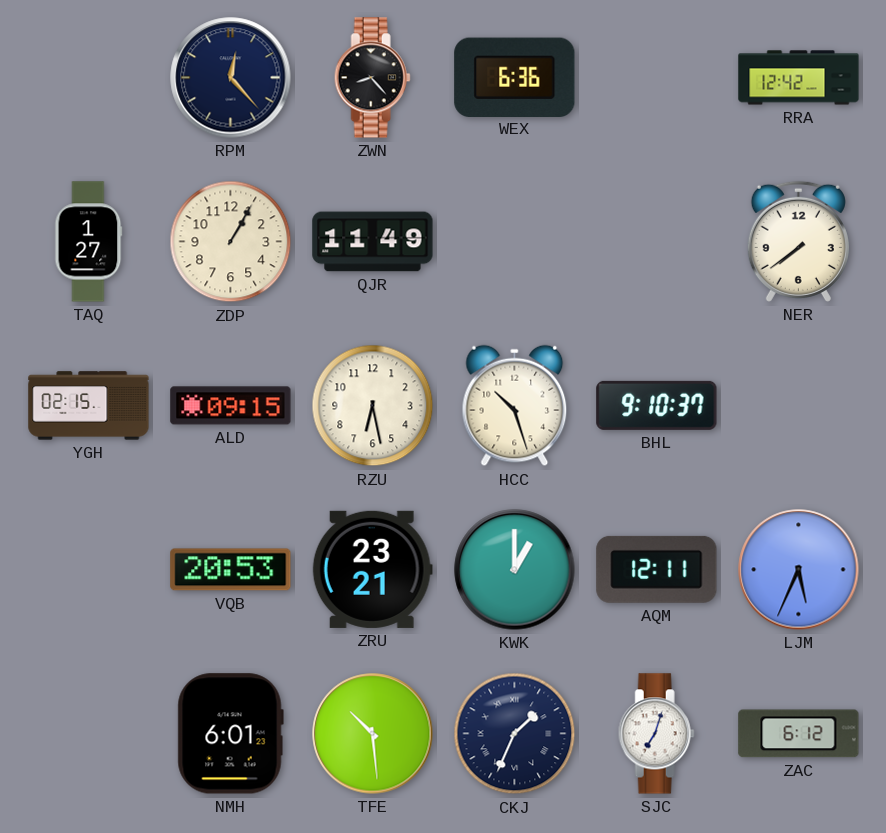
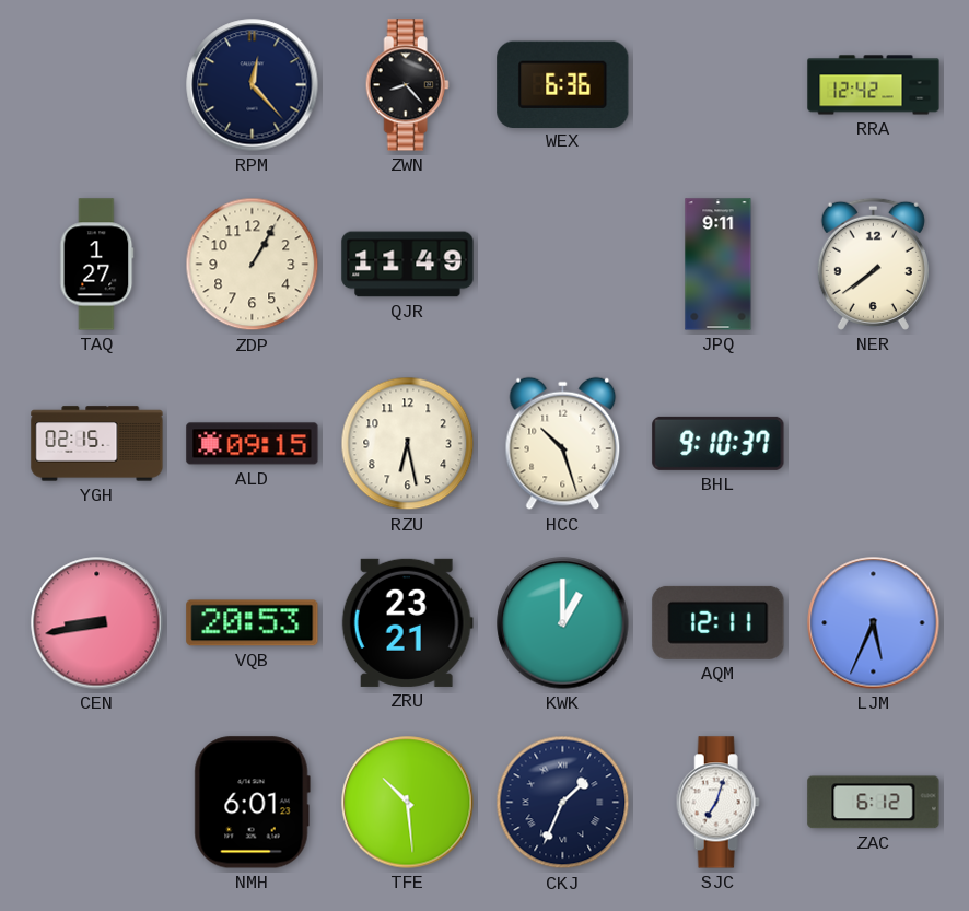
JPQ: none -> 9:11
CEN: none -> 8:43
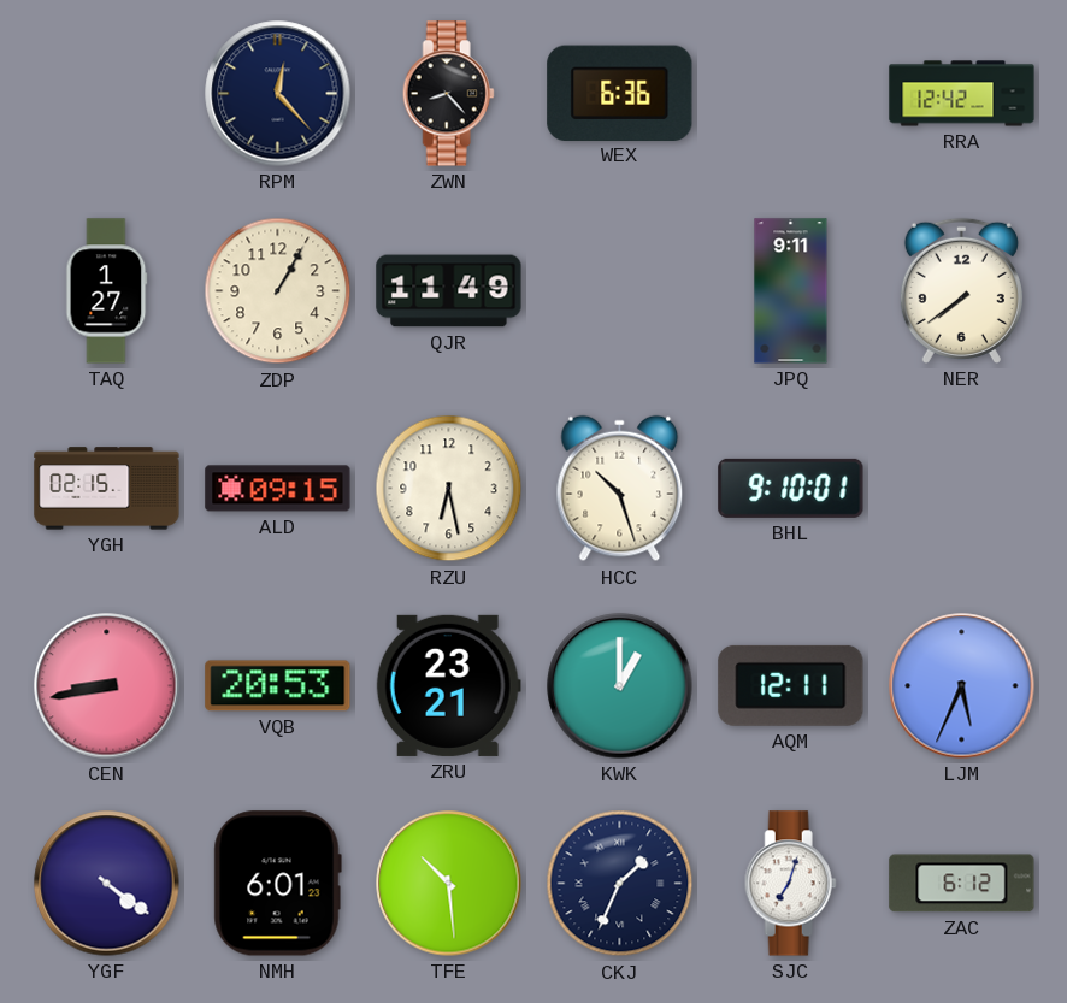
BHL: 9:10:37 -> 9:10:01
YGF: none -> 4:21
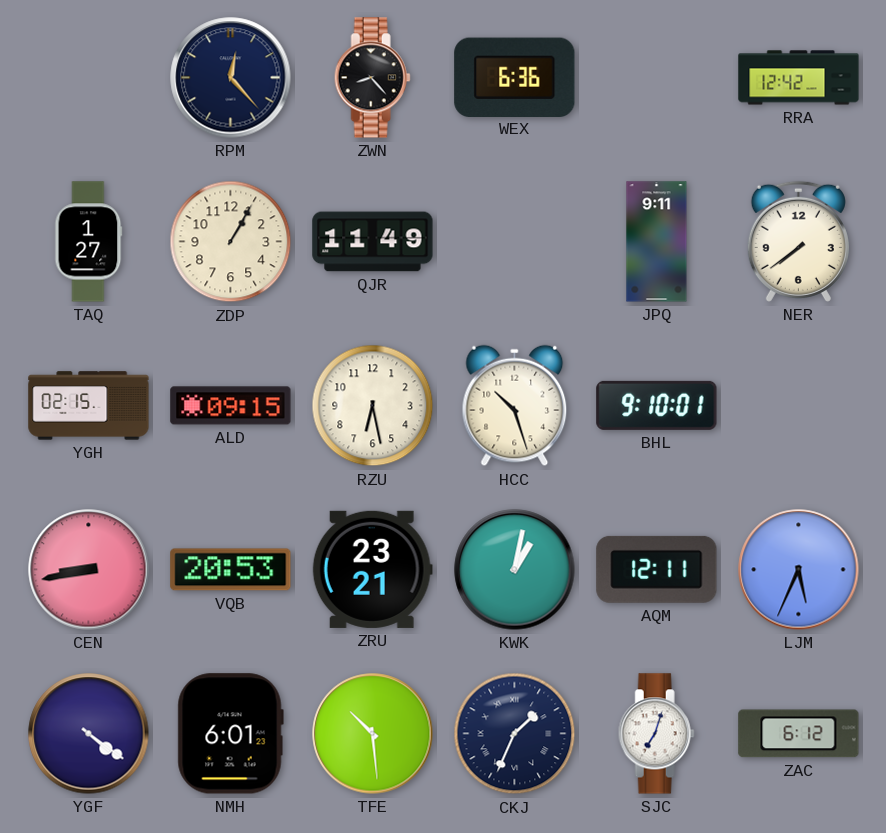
KWK: 1:00 -> 1:02
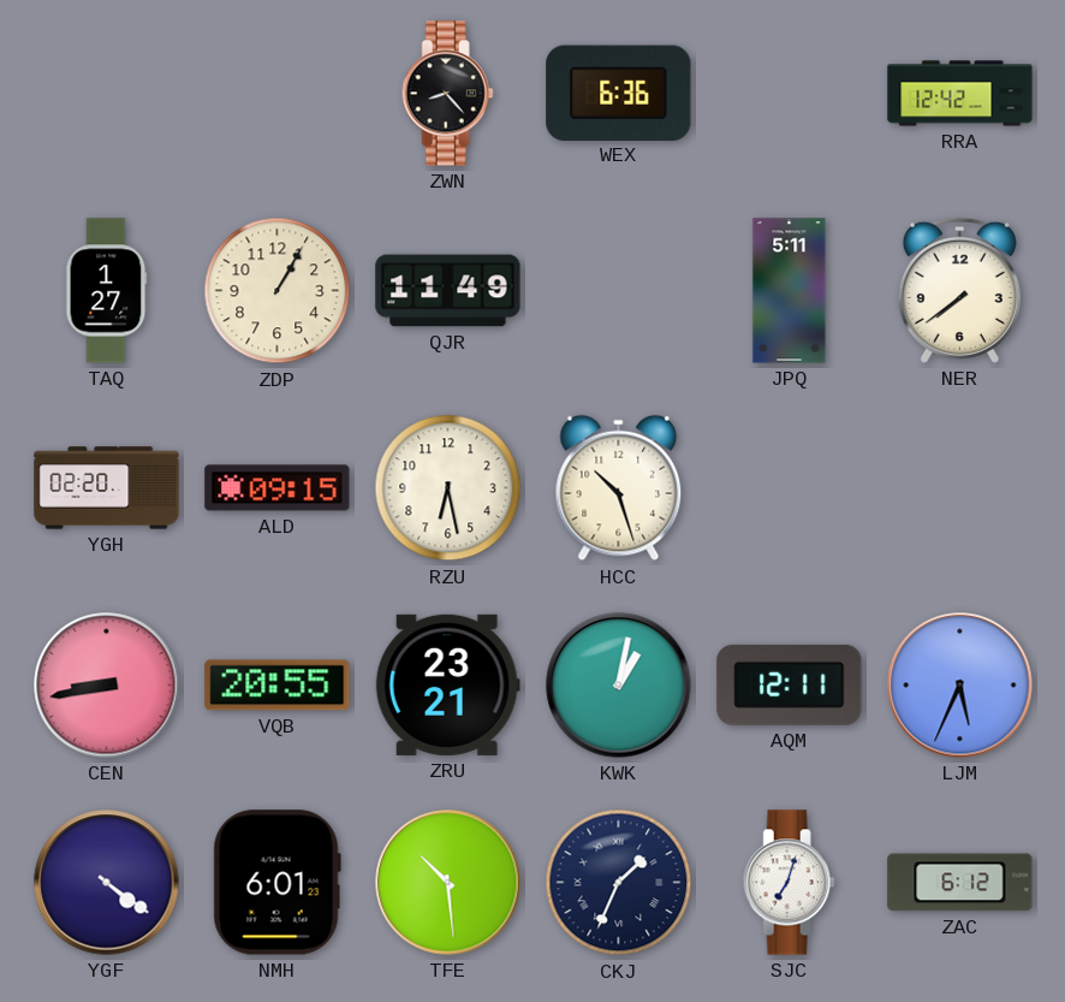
RPM: 12:23 -> none
JPQ: 9:11 -> 5:11
YGH: 02:15 -> 02:20
BHL: 9:10 -> none
VQB: 20:53 -> 20:55
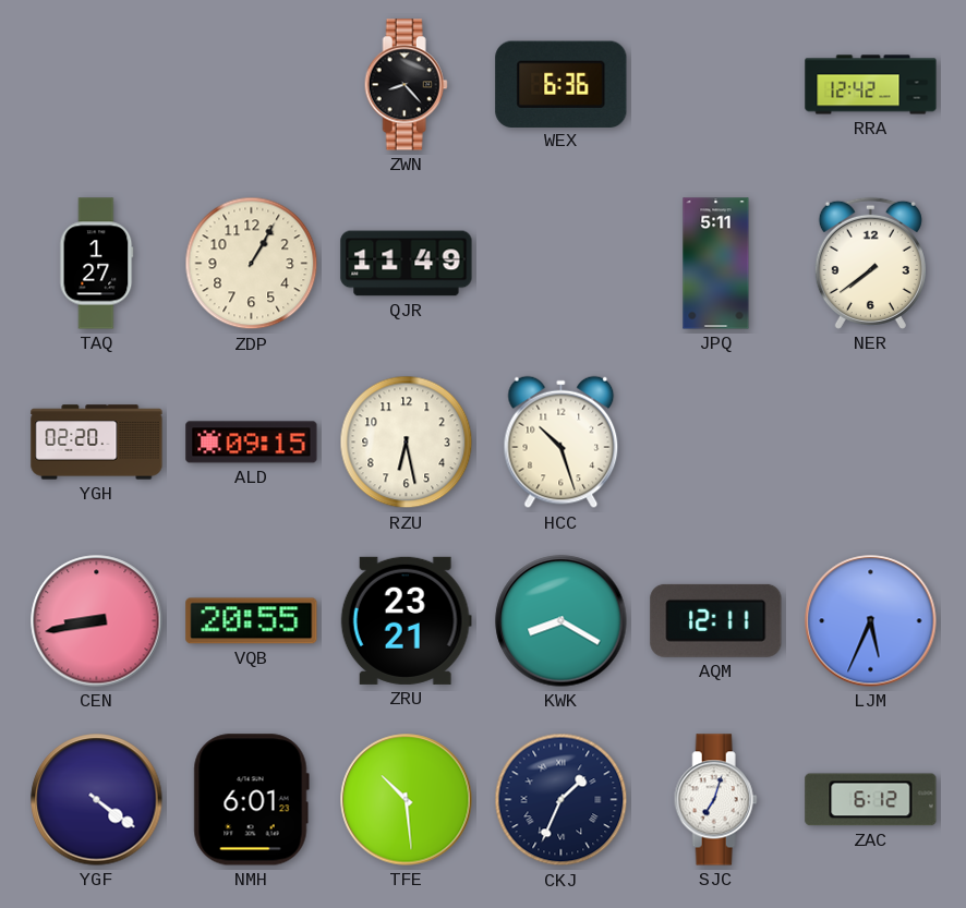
KWK: 1:02 -> 8:20
